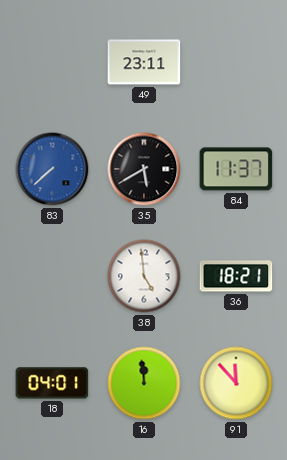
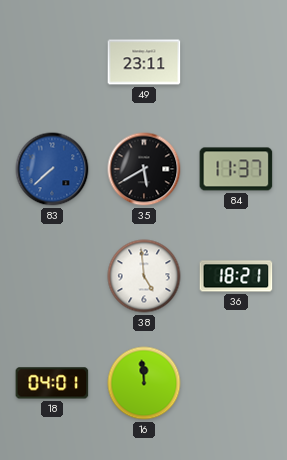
91: 11:53 -> none
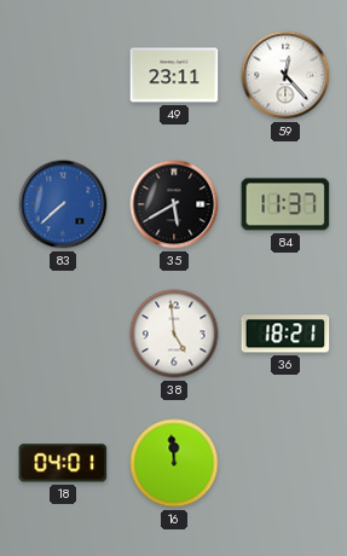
59: none -> 12:23
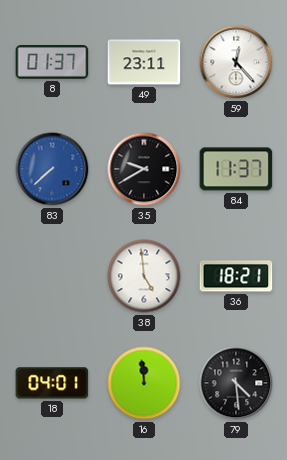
8: none -> 01:37
35: 5:40 -> 9:40
79: none -> 4:29
